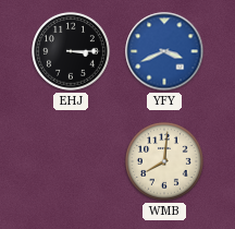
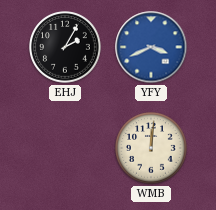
EHJ: 3:15 -> 2:05
WMB: 8:01 -> 12:01
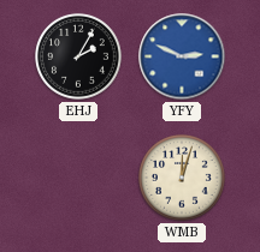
YFY: 3:41 -> 2:49
WMB: 12:01 -> 12:03
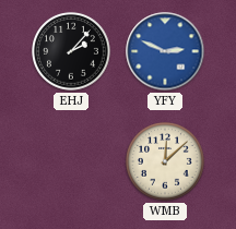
EHJ: 2:05 -> 2:07
WMB: 12:03 -> 12:08
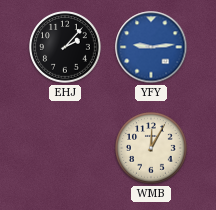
YFY: 2:49 -> 9:14
WMB: 12:08 -> 12:05
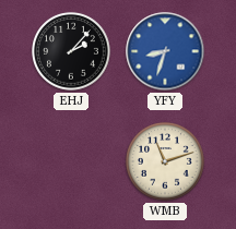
YFY: 9:14 -> 8:33
WMB: 12:05 -> 11:12
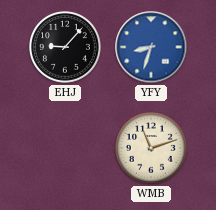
EHJ: 2:07 -> 9:07
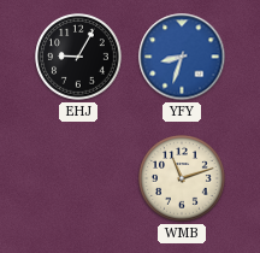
EHJ: 9:07 -> 9:05
